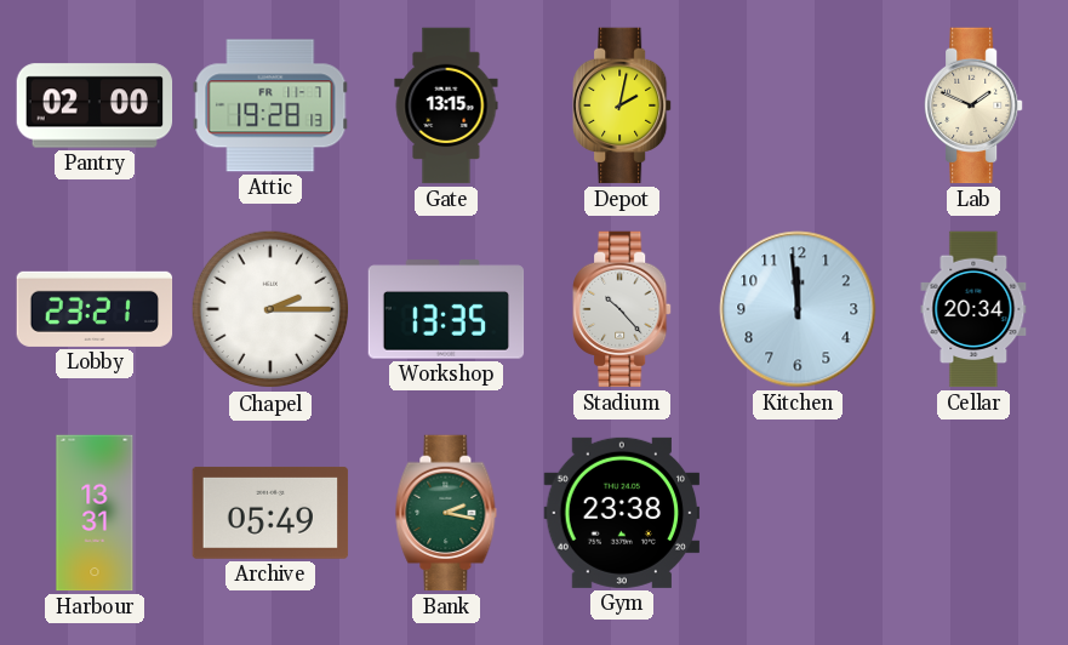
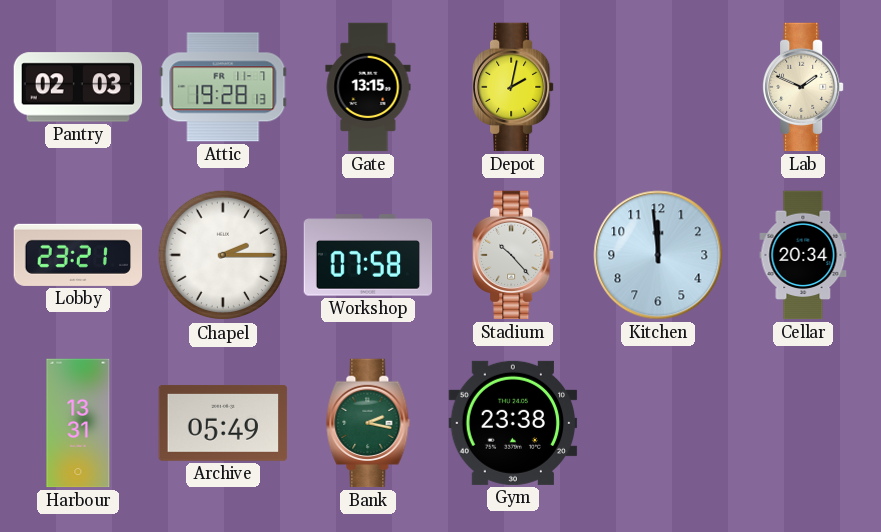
Pantry: 02:00 -> 02:03
Workshop: 13:35 -> 07:58
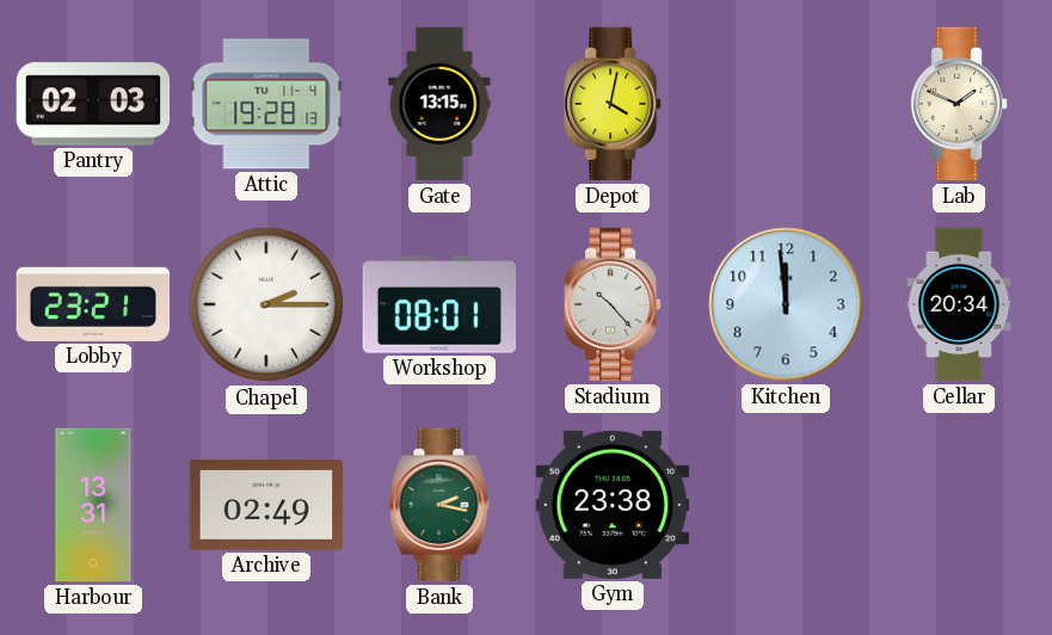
Attic date: FR 11-7 -> TU 11-4
Depot: 2:02 -> 4:02
Workshop: 07:58 -> 08:01
Archive: 05:49 -> 02:49
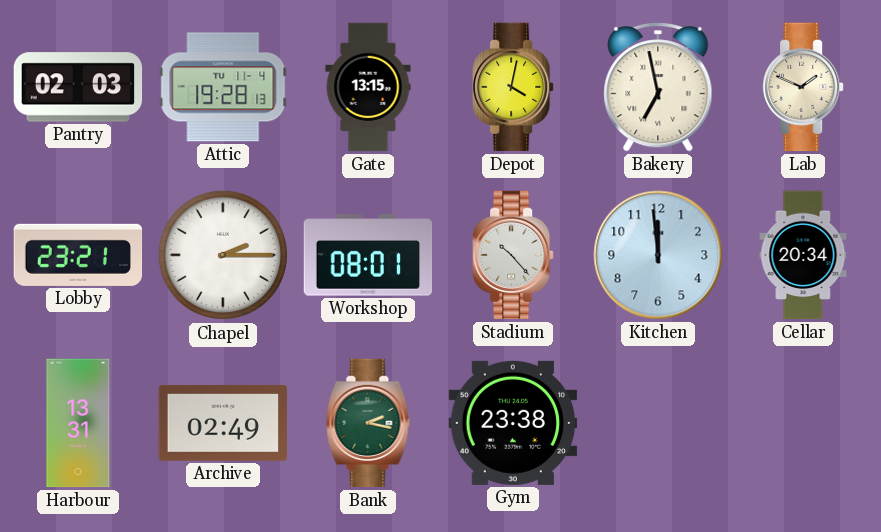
Bakery: none -> 6:58
